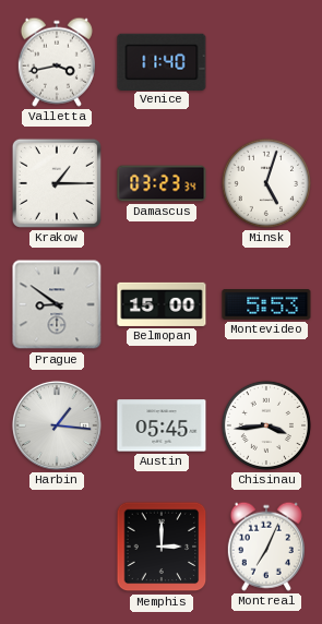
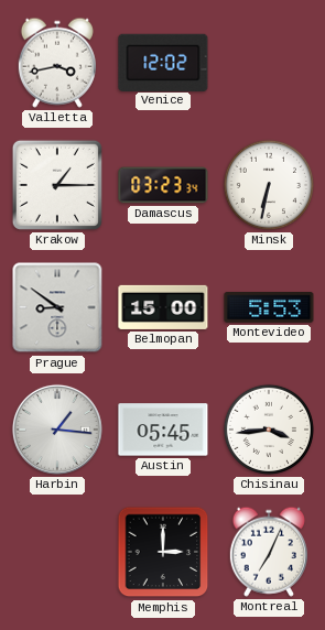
Venice: 11:40 -> 12:02
Minsk: 5:03 -> 6:32
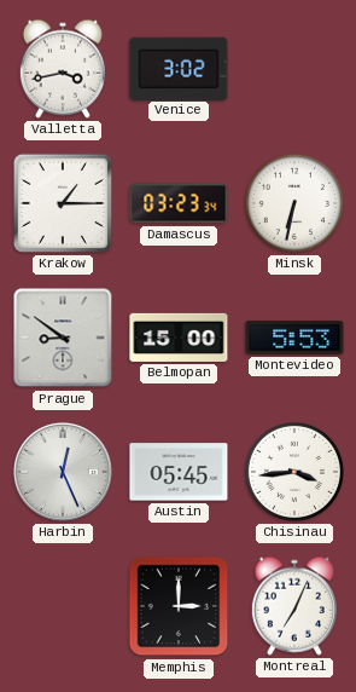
Venice: 12:02 -> 3:02
Harbin: 1:16 -> 12:26
